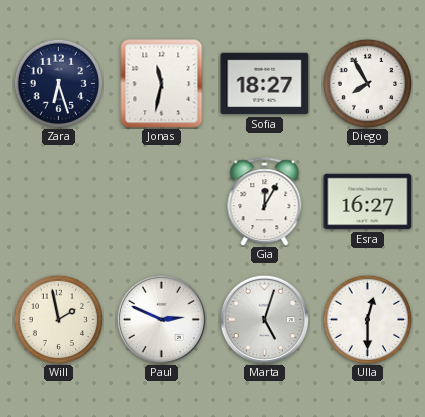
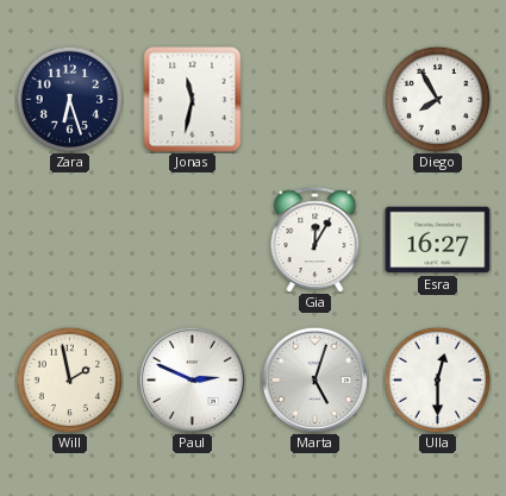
Sofia: 18:27 -> none
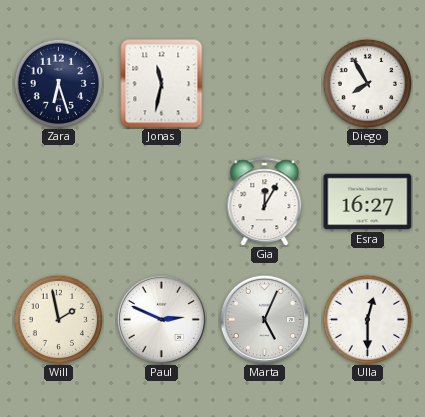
Marta: 5:03 -> 5:04
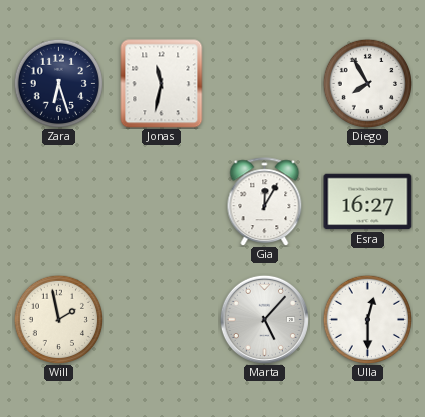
Paul: 2:49 -> none
Marta: 5:04 -> 5:07
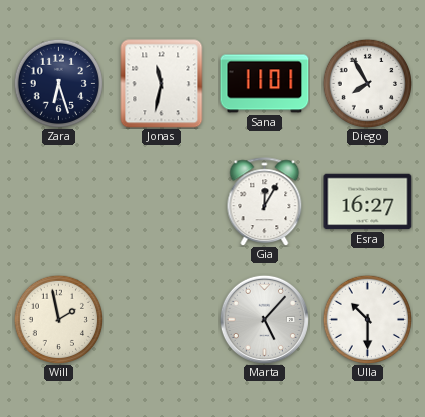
Sana: none -> 11:01
Ulla: 12:30 -> 10:30
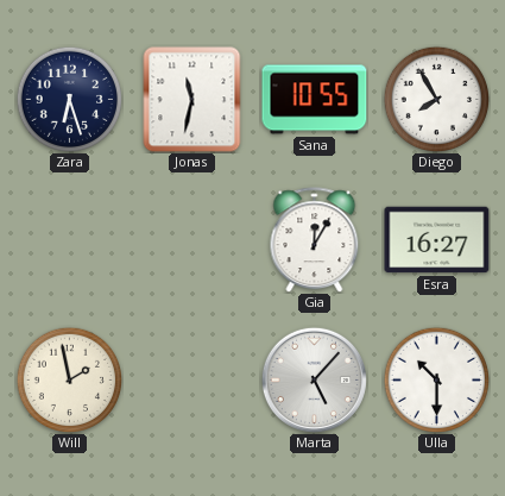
Sana: 11:01 -> 10:55
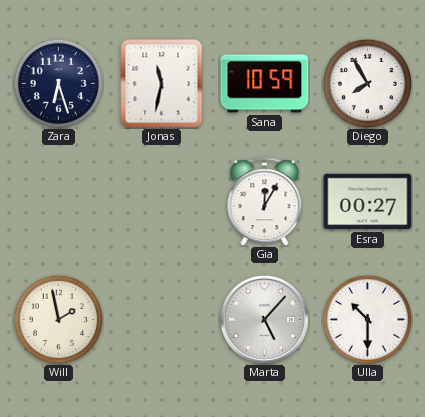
Sana: 10:55 -> 10:59
Esra: 16:27 -> 00:27
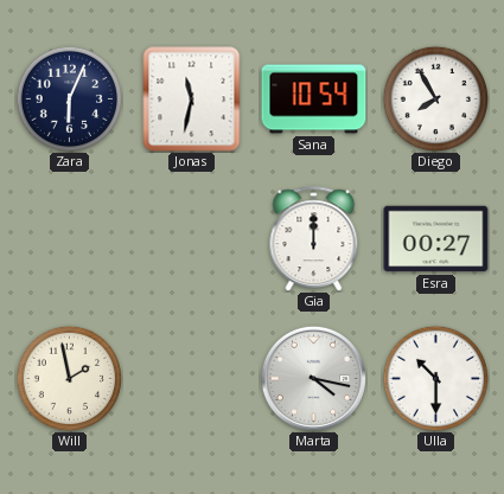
Zara: 6:27 -> 6:04
Sana: 10:59 -> 10:54
Gia: 12:05 -> 12:00
Marta: 5:07 -> 4:17
